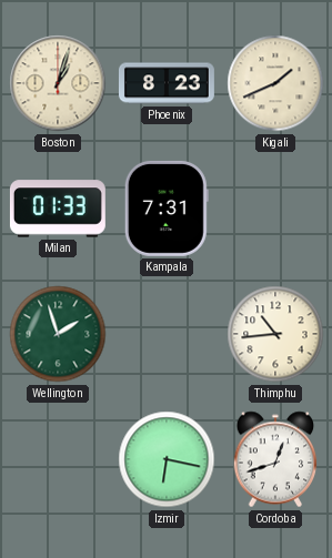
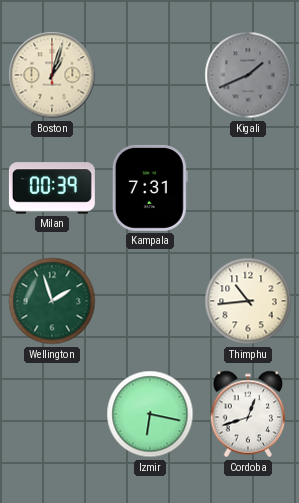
Phoenix: 8:23 -> none
Kigali dial: cream -> grey
Milan: 01:33 -> 00:39
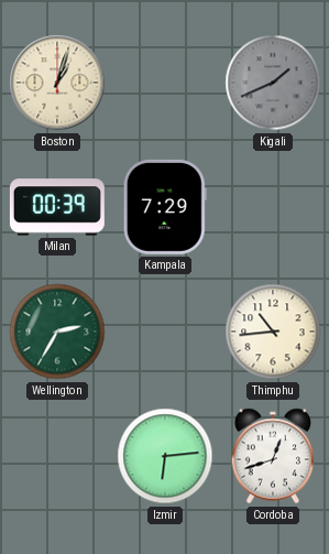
Kampala: 7:31 -> 7:29
Wellington: 1:57 -> 2:35
Izmir: 6:17 -> 6:14
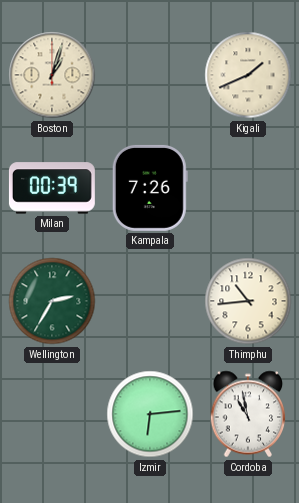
Kigali dial: grey -> cream
Kampala: 7:29 -> 7:26
Cordoba: 12:42 -> 10:58
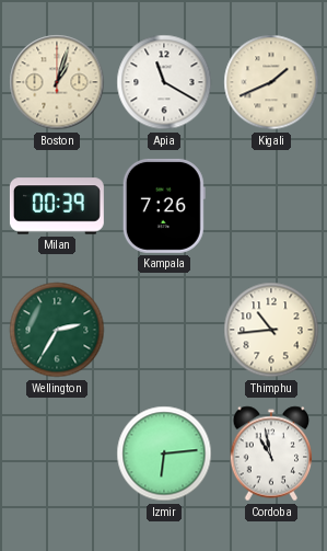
Apia: none -> 11:20
